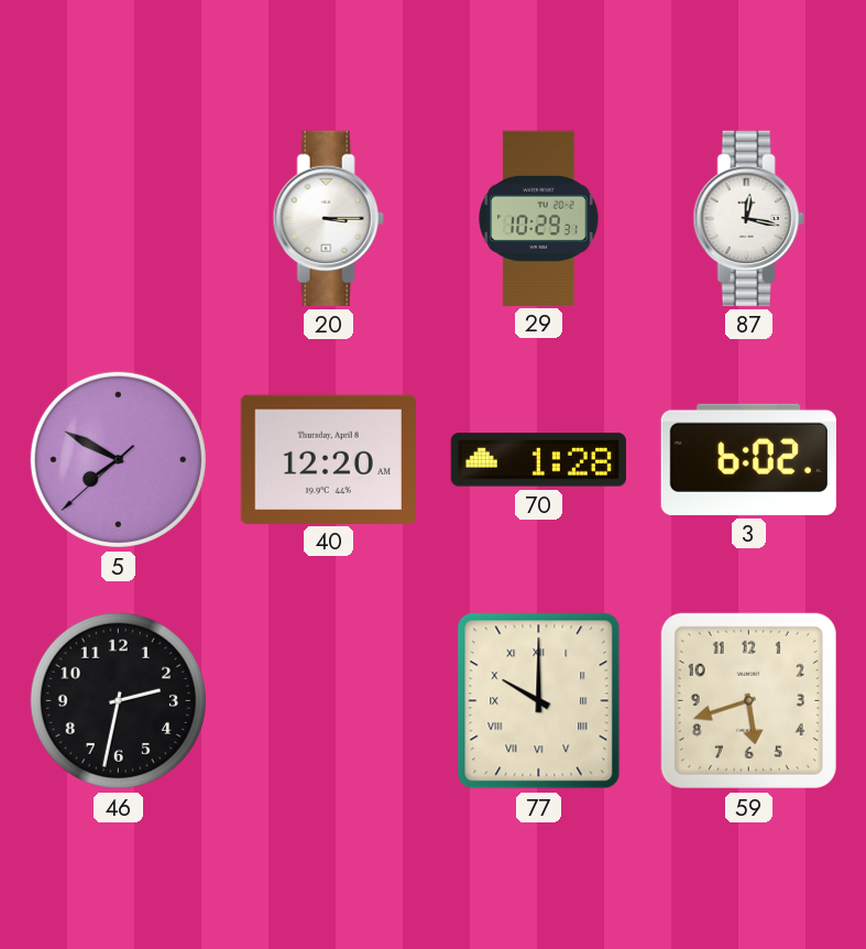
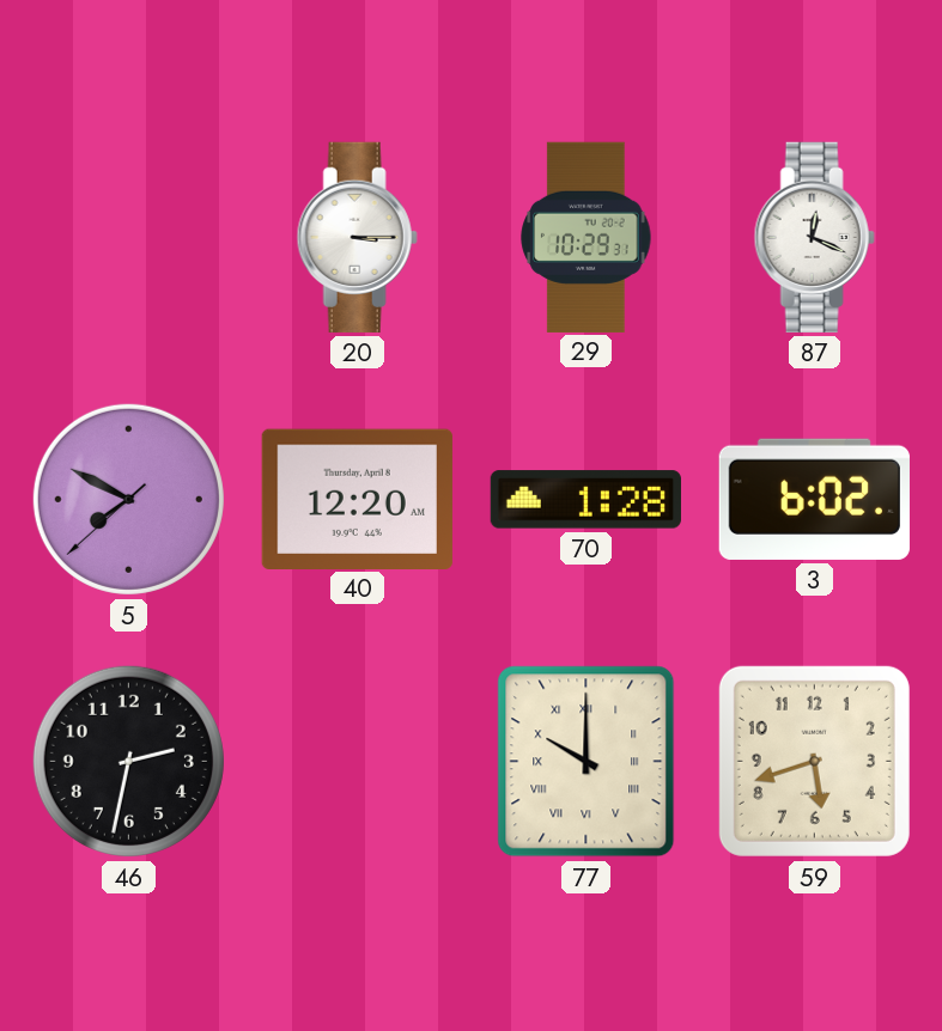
87: 12:17 -> 12:19
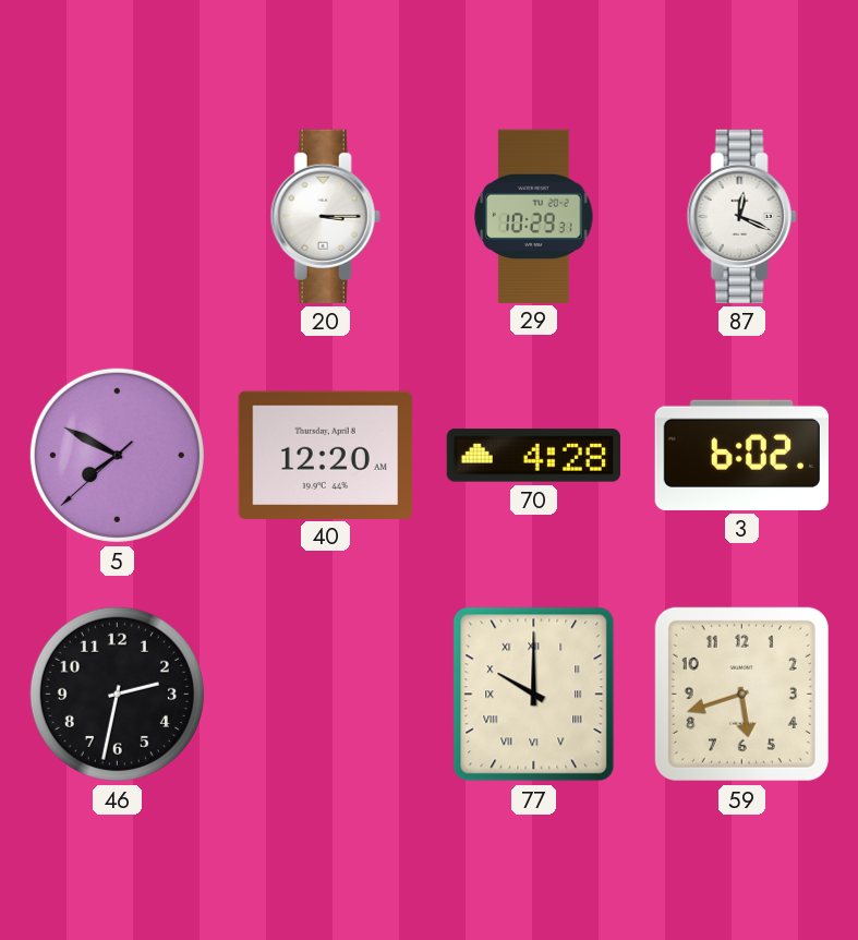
70: 1:28 -> 4:28
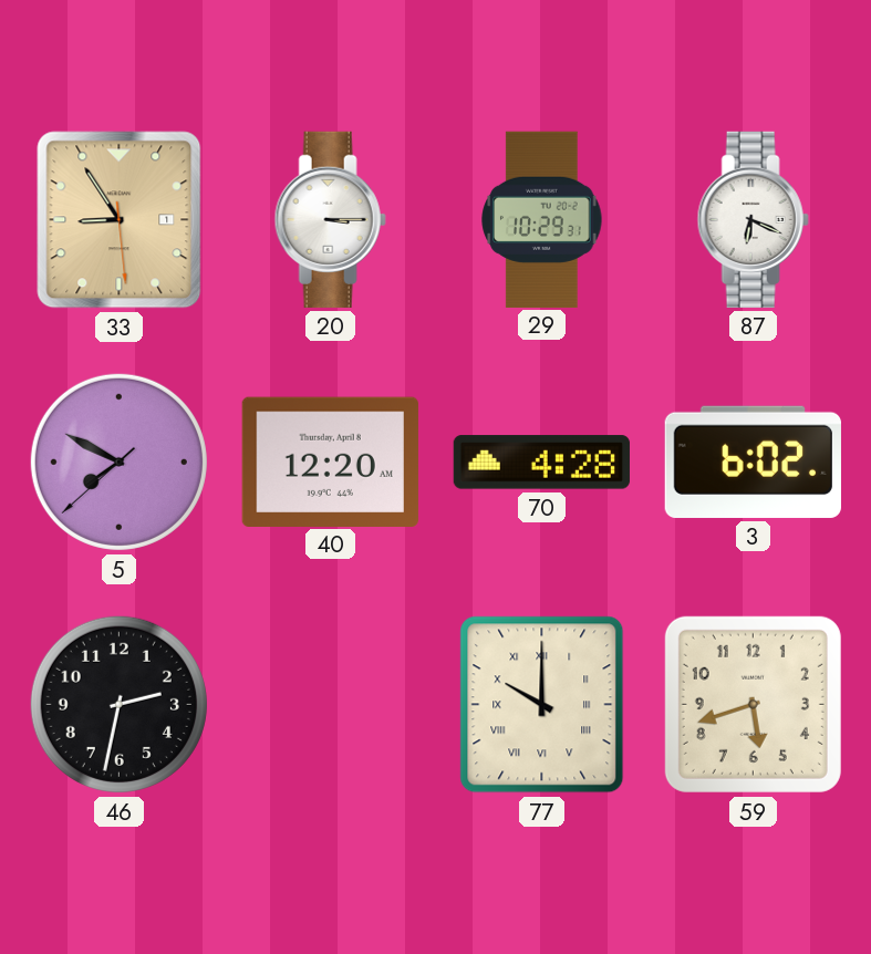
33: none -> 8:54
87: 12:19 -> 6:19
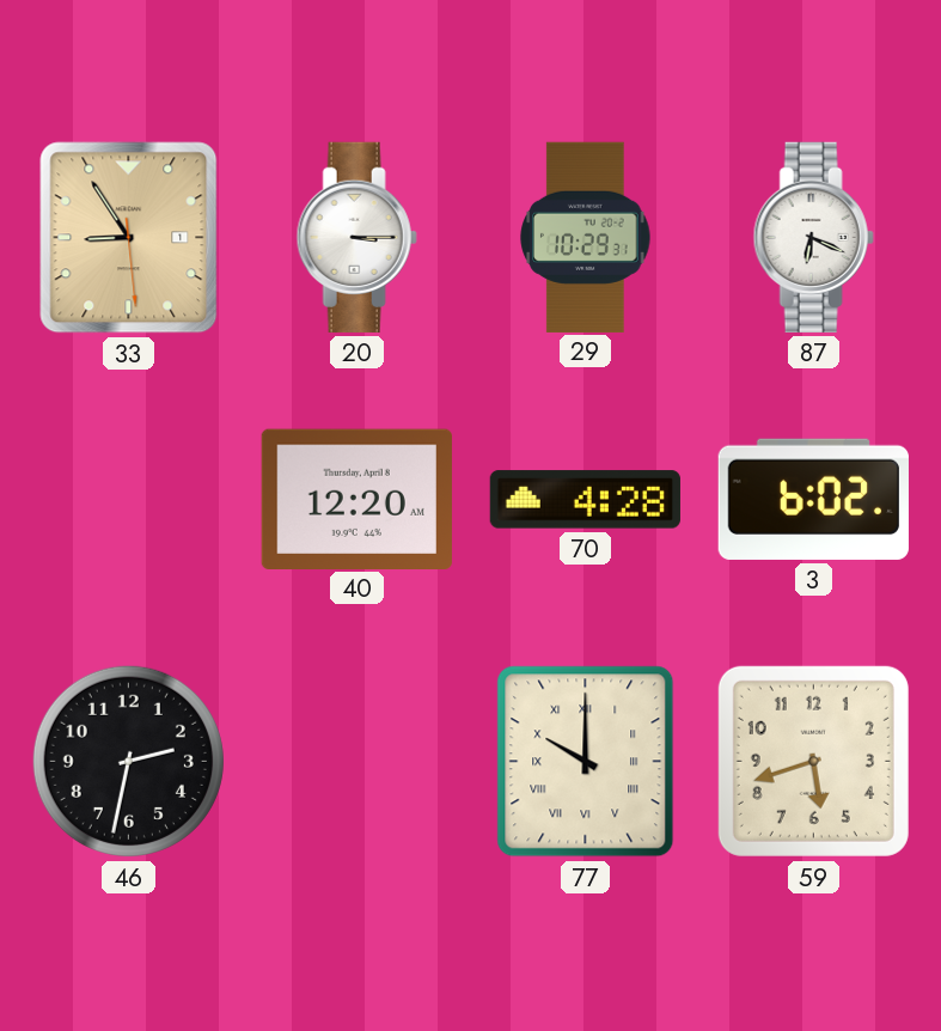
5: 7:49 -> none
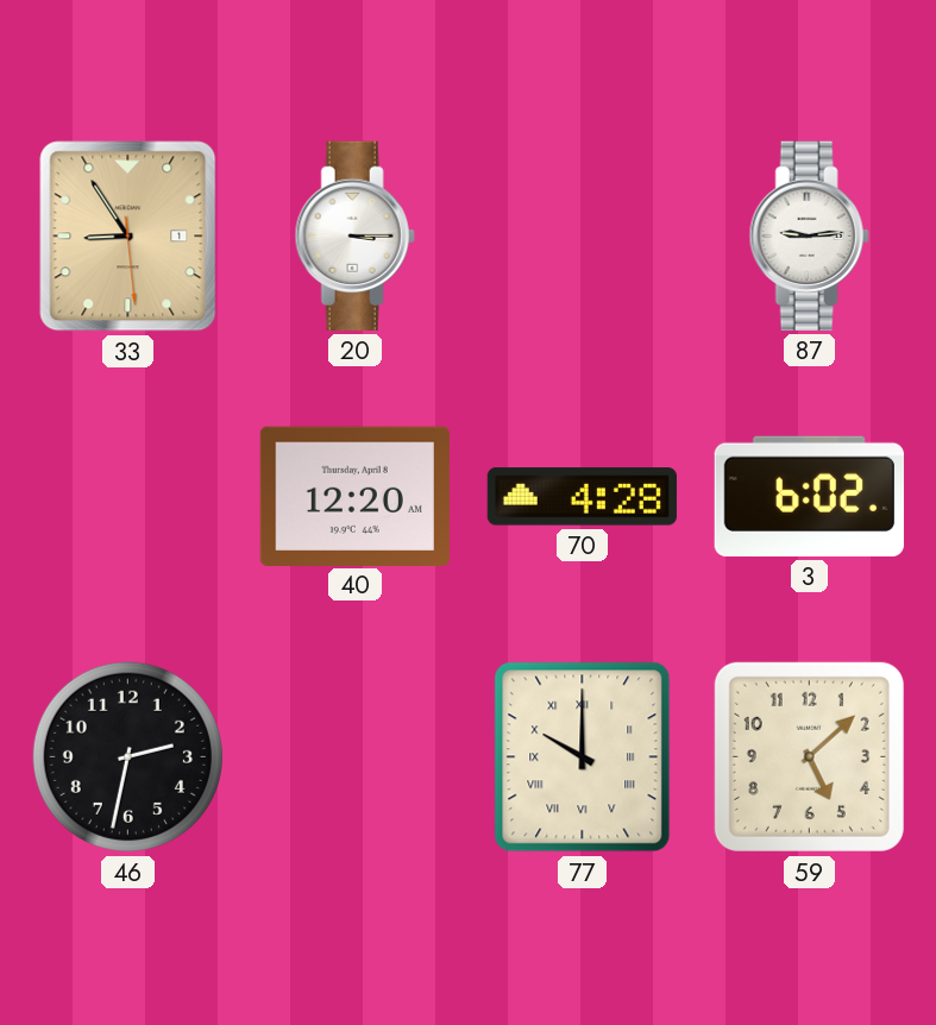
29: 10:29 -> none
87: 6:19 -> 9:14
59: 5:42 -> 5:08
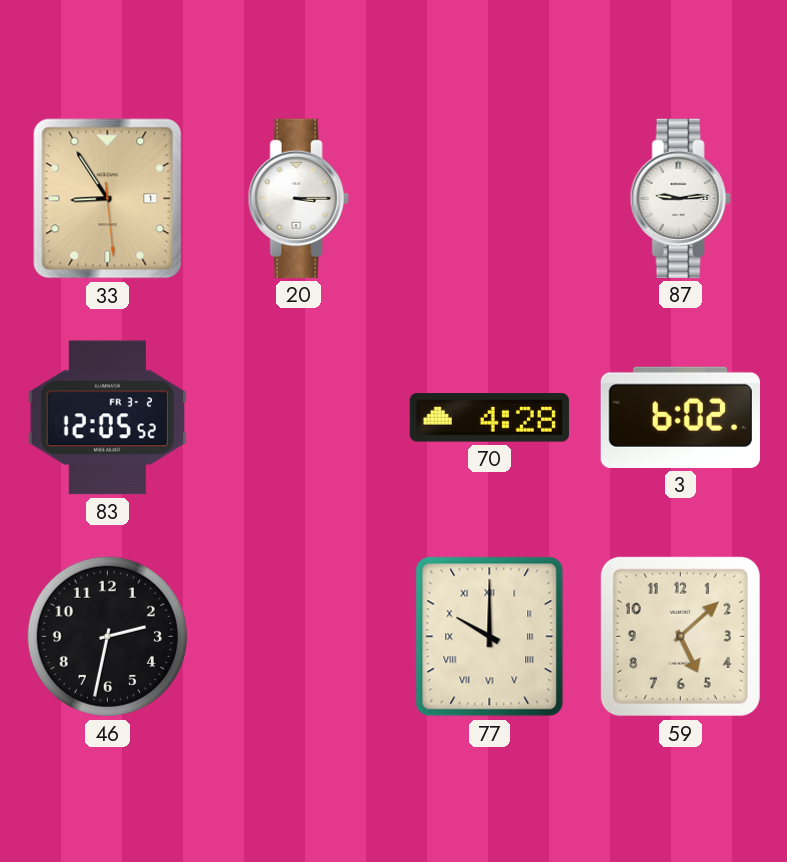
83: none -> 12:05
40: 12:20 -> none
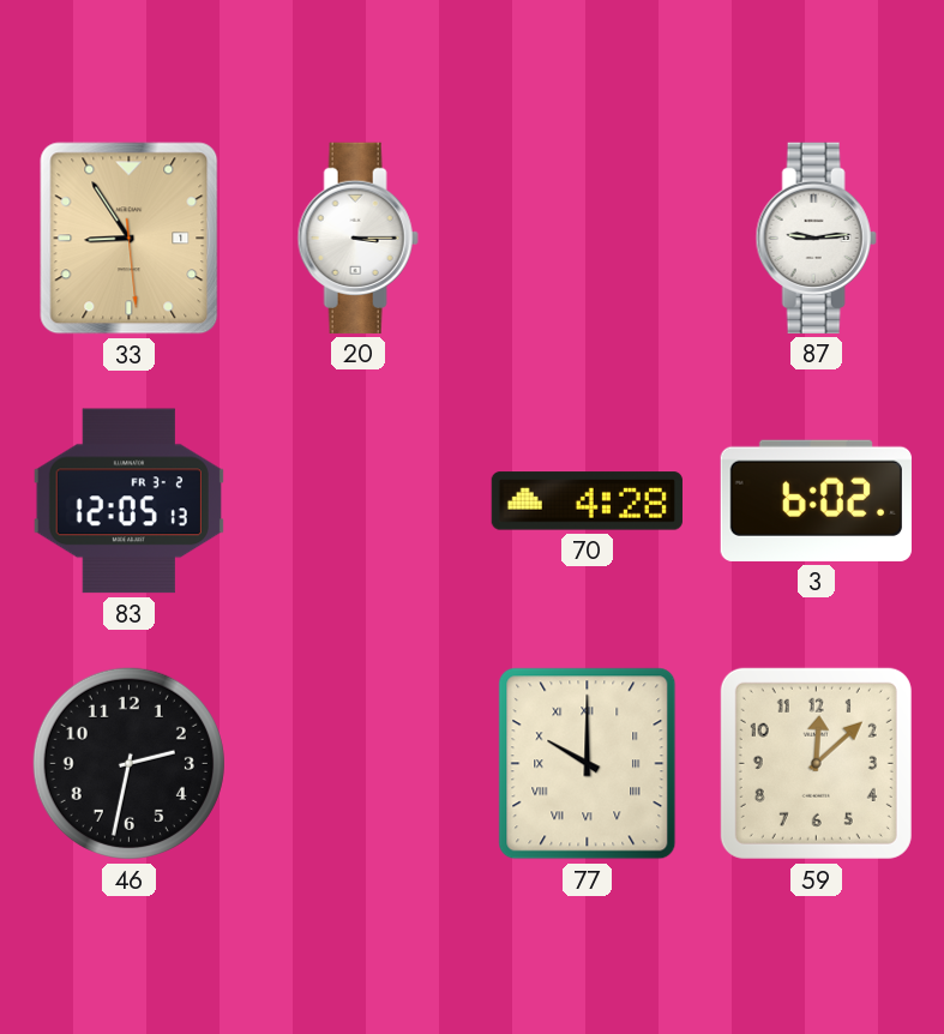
83: 12:05:52 -> 12:05:13
59: 5:08 -> 12:08
